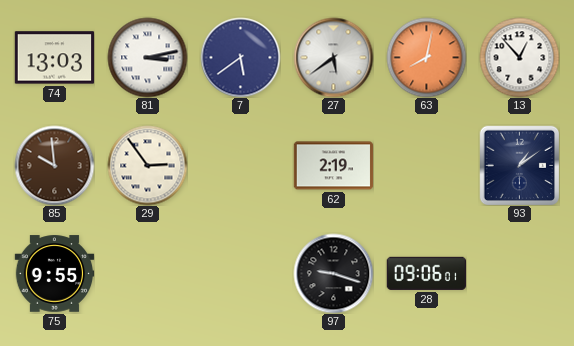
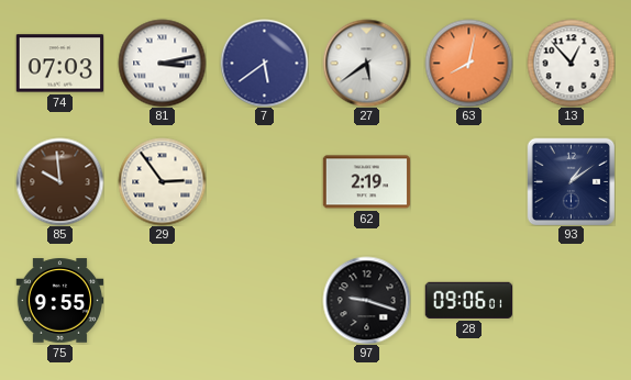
74: 13:03 -> 07:03
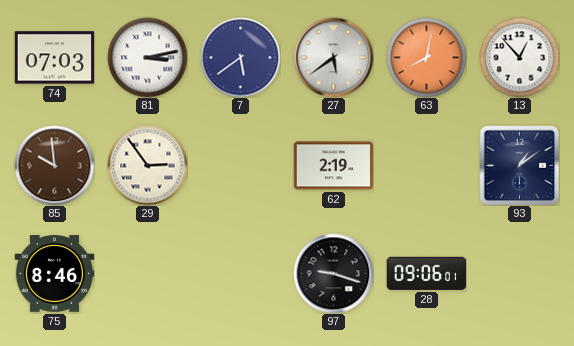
75: 9:55 -> 8:46
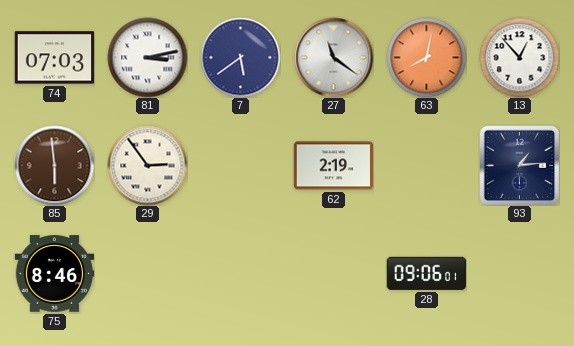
27: 5:39 -> 11:21
85: 9:59 -> 5:59
93: 1:09 -> 1:14
97: 9:18 -> none
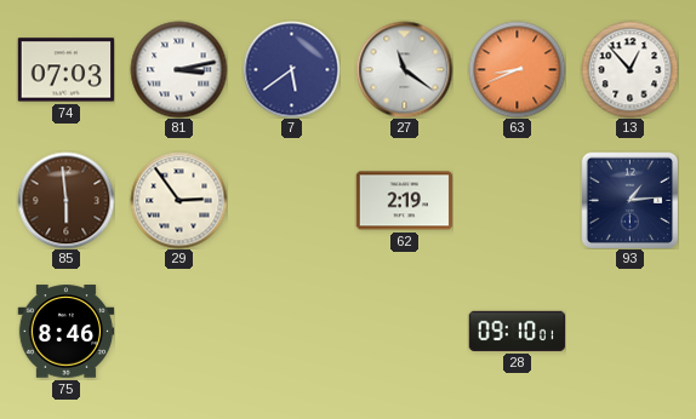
63: 8:02 -> 8:41
28: 09:06 -> 09:10
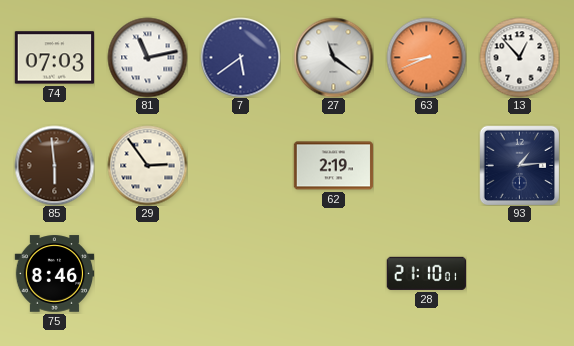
81: 3:13 -> 11:13
28: 09:10 -> 21:10
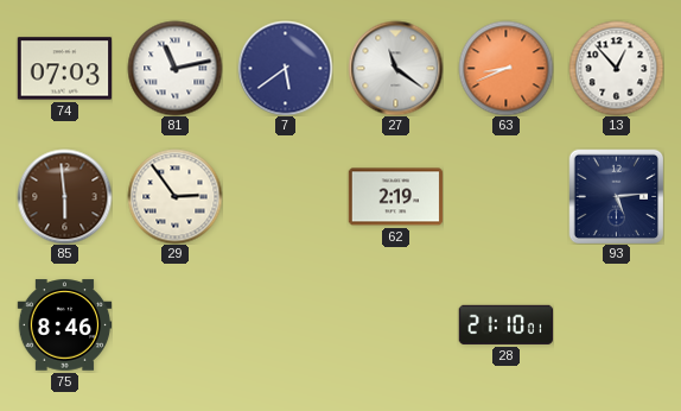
93: 1:14 -> 5:14
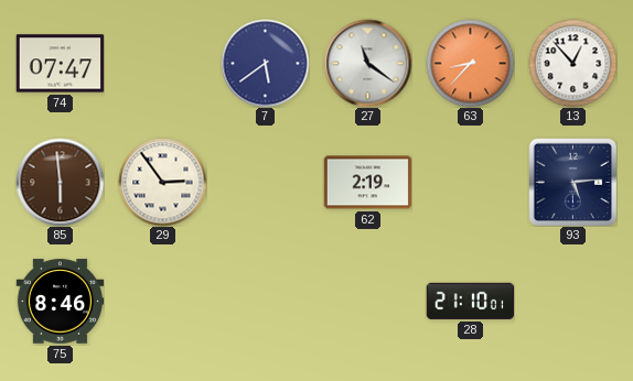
74: 07:03 -> 07:47
81: 11:13 -> none
63: 8:41 -> 8:37
